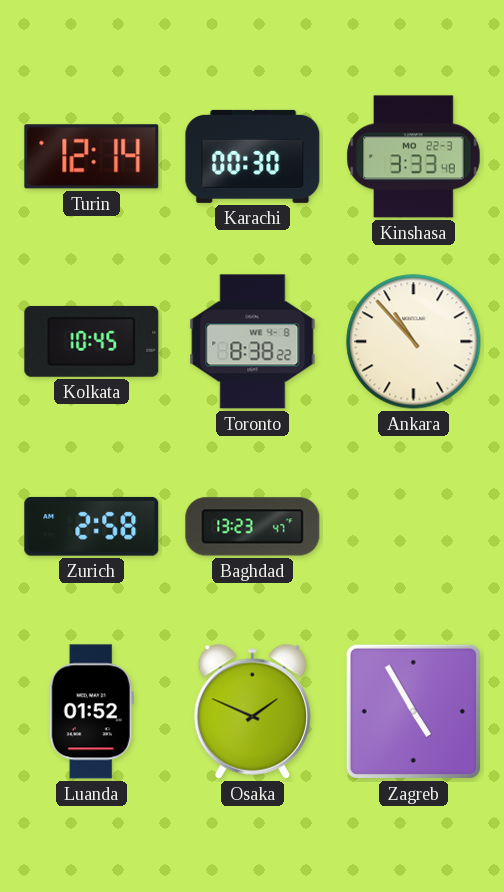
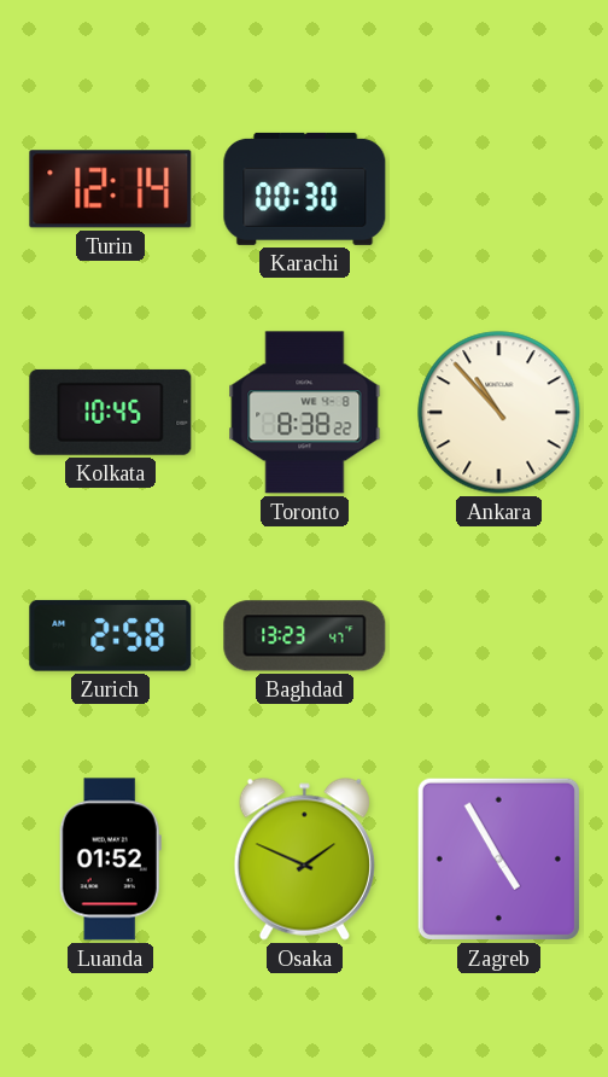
Kinshasa: 3:33 -> none
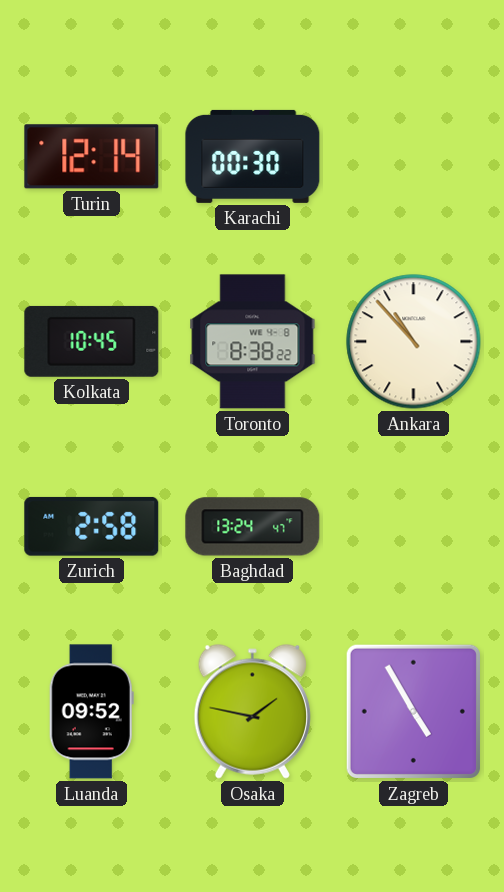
Baghdad: 13:23 -> 13:24
Luanda: 01:52 -> 09:52
Osaka: 1:49 -> 1:47
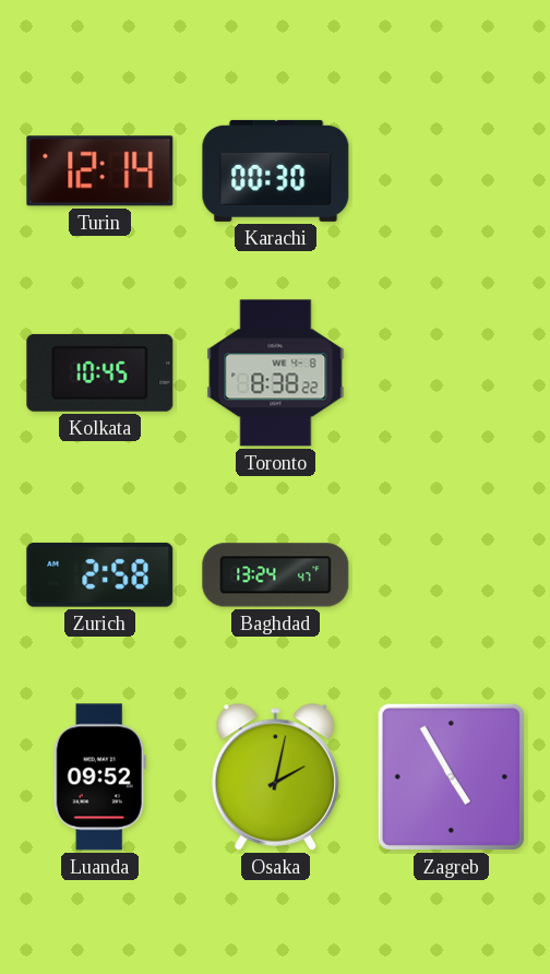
Ankara: 10:53 -> none
Osaka: 1:47 -> 2:02
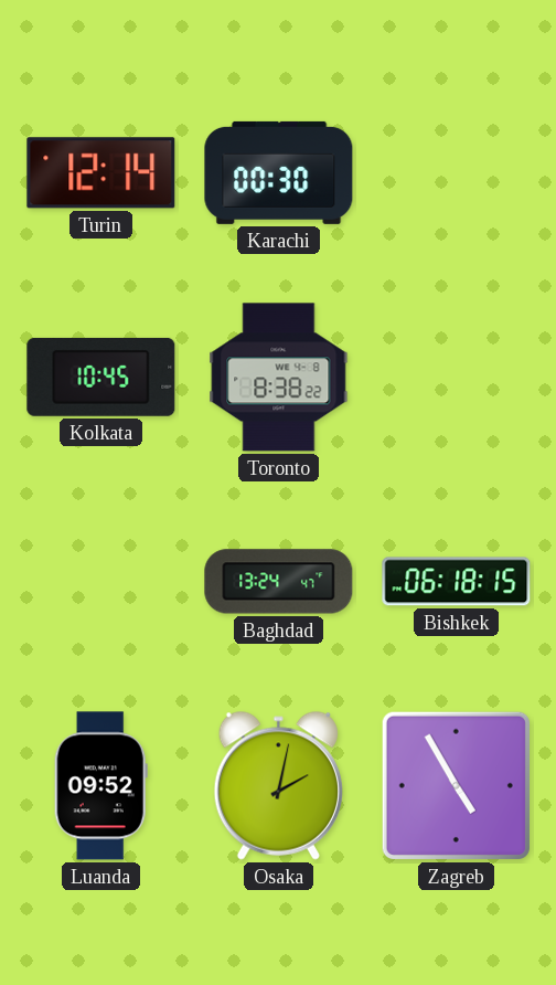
Zurich: 2:58 -> none
Bishkek: none -> 06:18
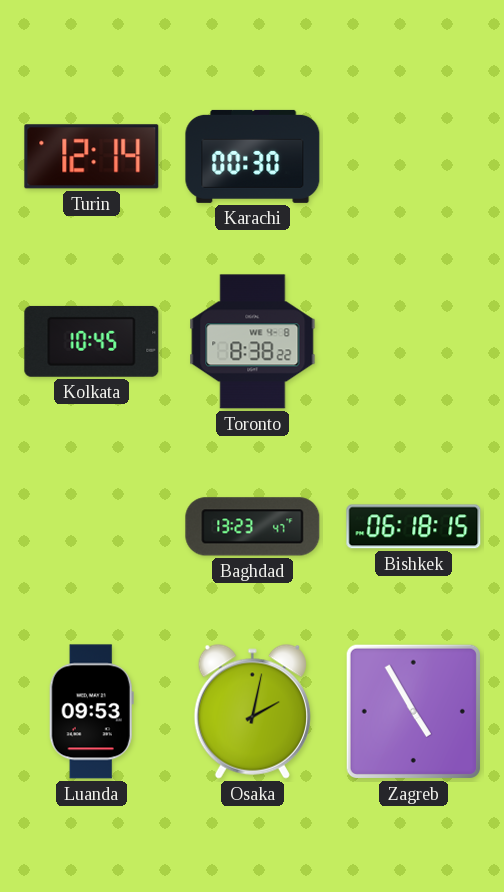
Baghdad: 13:24 -> 13:23
Luanda: 09:52 -> 09:53
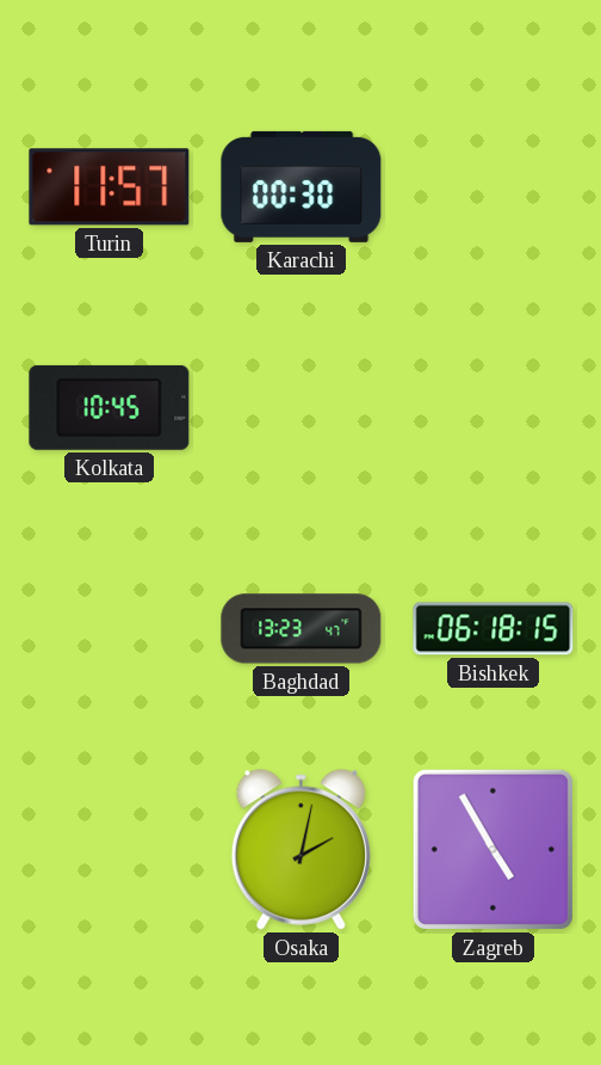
Turin: 12:14 -> 11:57
Toronto: 8:38 -> none
Luanda: 09:53 -> none
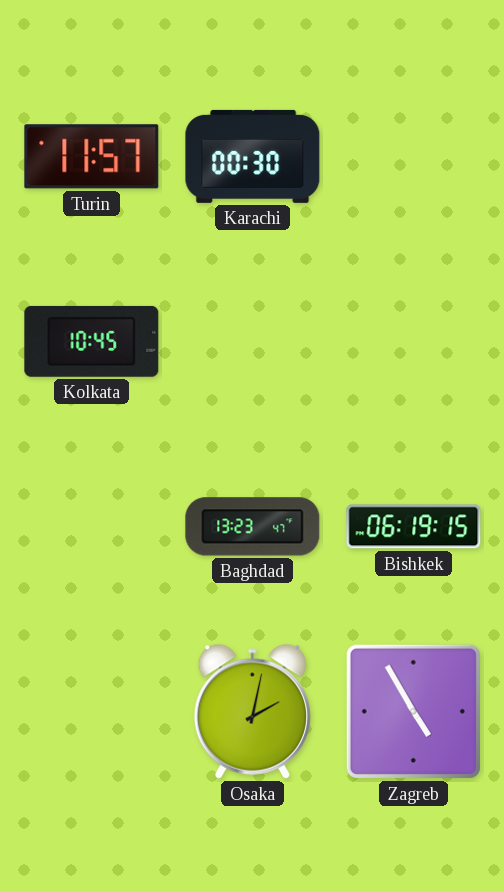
Bishkek: 06:18 -> 06:19
